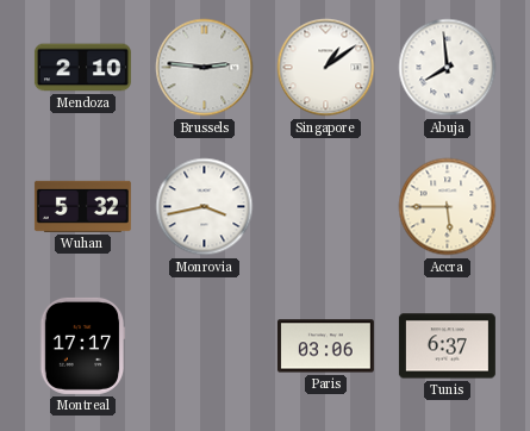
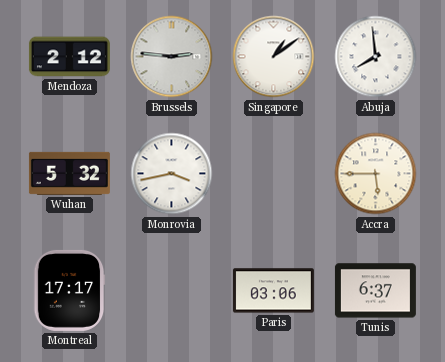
Mendoza: 2:10 -> 2:12
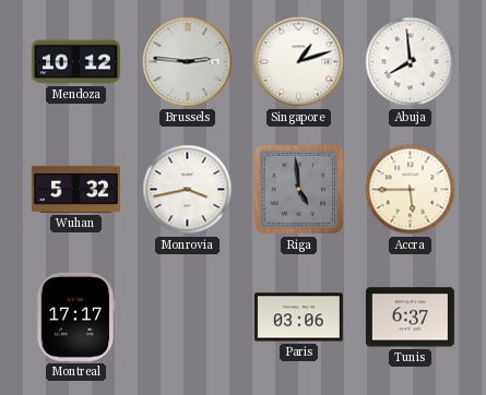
Mendoza: 2:12 -> 10:12
Singapore: 1:09 -> 1:12
Riga: none -> 4:59
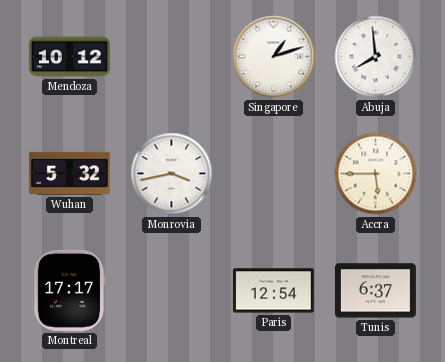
Brussels: 2:46 -> none
Riga: 4:59 -> none
Paris: 03:06 -> 12:54
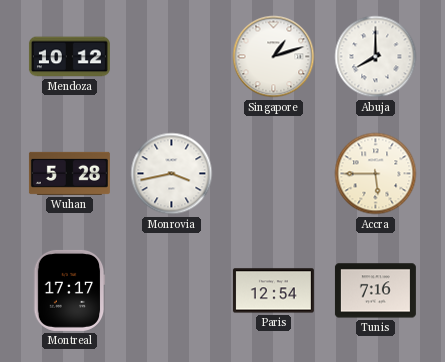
Abuja: 7:59 -> 8:00
Wuhan: 5:32 -> 5:28
Tunis: 6:37 -> 7:16
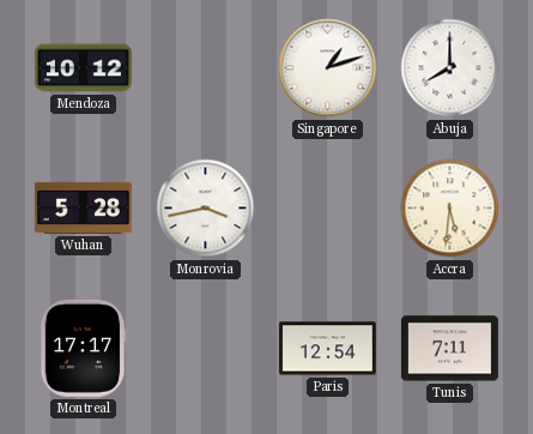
Accra: 5:45 -> 5:31
Tunis: 7:16 -> 7:11
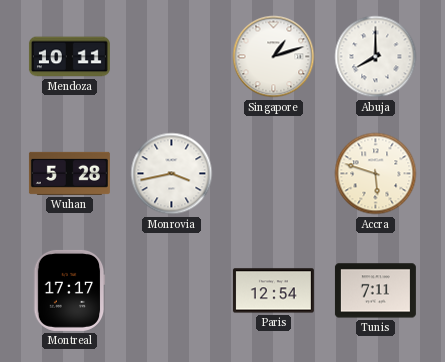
Mendoza: 10:12 -> 10:11
Accra: 5:31 -> 5:48
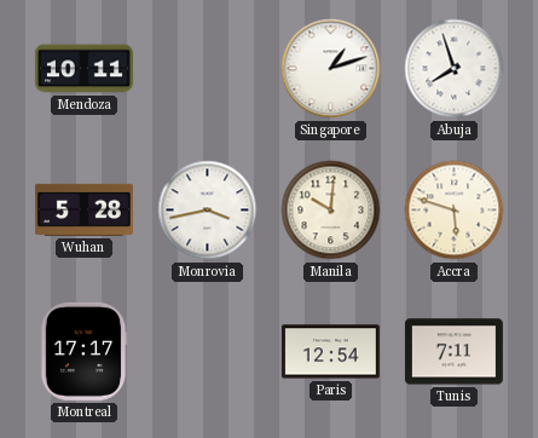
Abuja: 8:00 -> 7:57
Manila: none -> 10:01
